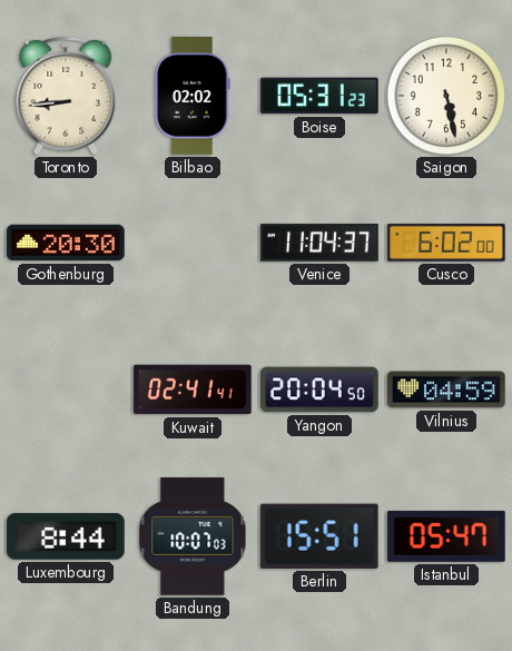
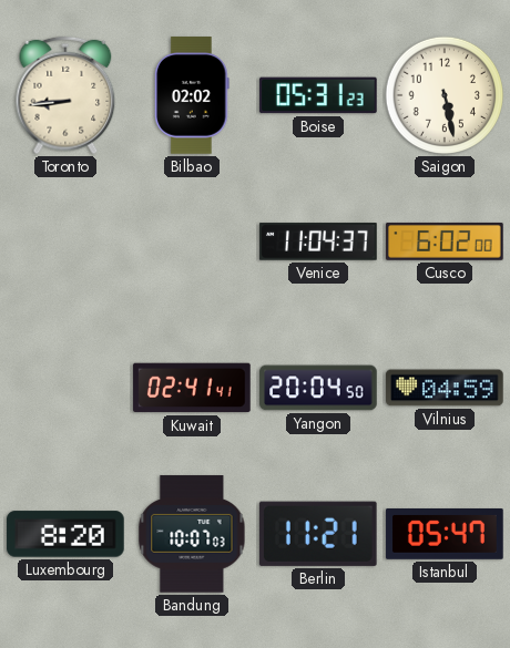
Gothenburg: 20:30 -> none
Luxembourg: 8:44 -> 8:20
Berlin: 15:51 -> 11:21
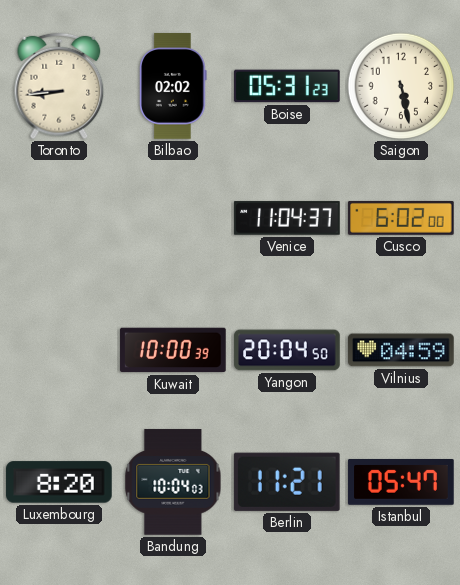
Kuwait: 02:41 -> 10:00
Bandung: 10:07 -> 10:04
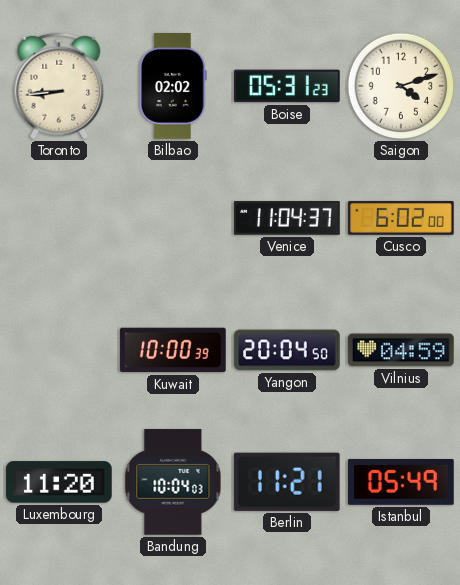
Saigon: 5:28 -> 4:12
Luxembourg: 8:20 -> 11:20
Istanbul: 05:47 -> 05:49
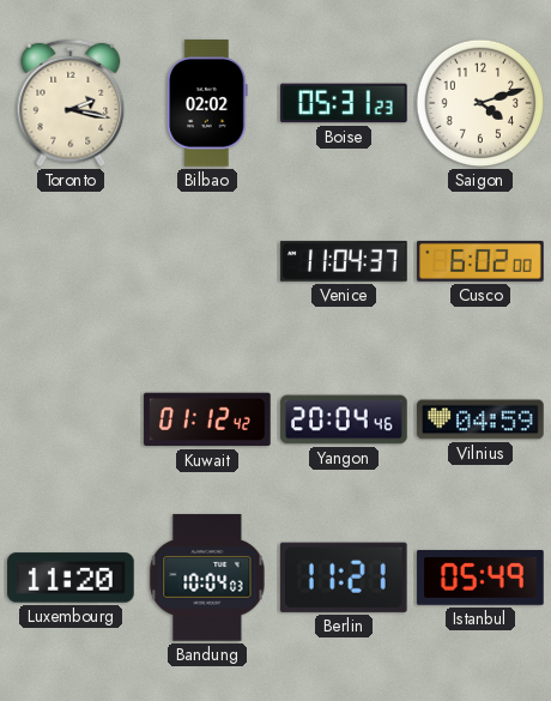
Toronto: 8:44 -> 2:17
Kuwait: 10:00 -> 01:12
Yangon: 20:04:50 -> 20:04:46
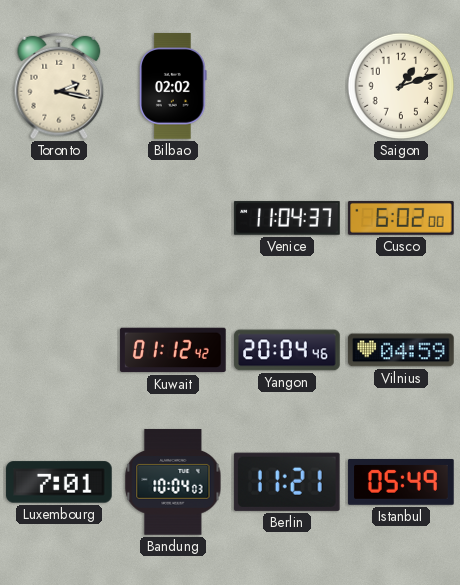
Boise: 05:31 -> none
Saigon: 4:12 -> 1:12
Luxembourg: 11:20 -> 7:01
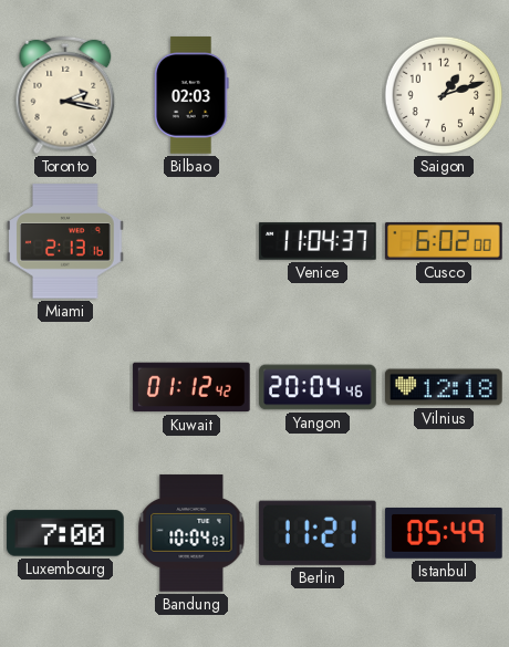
Bilbao: 02:02 -> 02:03
Miami: none -> 2:13
Vilnius: 04:59 -> 12:18
Luxembourg: 7:01 -> 7:00
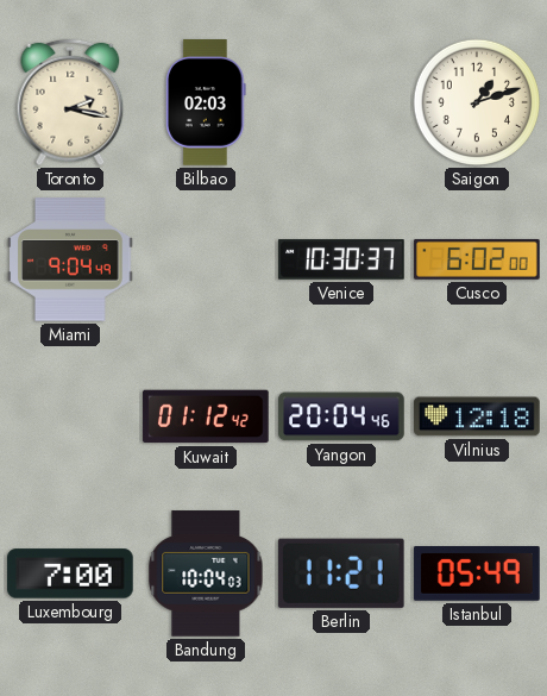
Miami: 2:13 -> 9:04
Venice: 11:04 -> 10:30
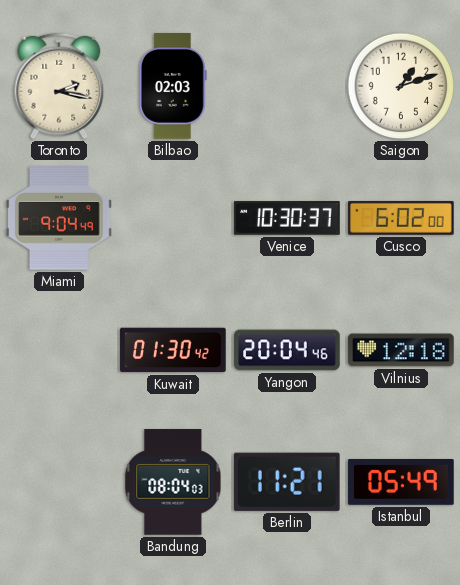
Kuwait: 01:12 -> 01:30
Luxembourg: 7:00 -> none
Bandung: 10:04 -> 08:04
